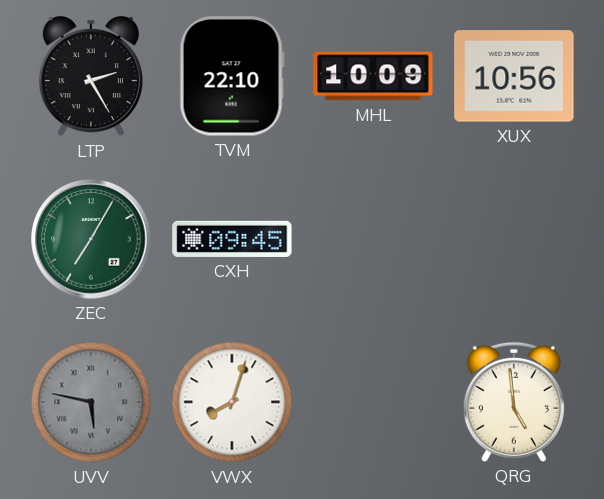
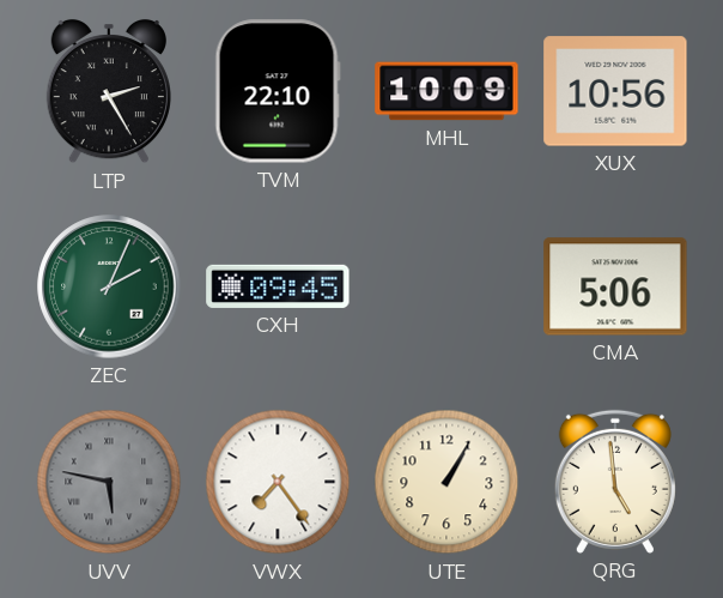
ZEC: 7:05 -> 2:04
CMA: none -> 5:06
VWX: 8:03 -> 7:24
UTE: none -> 1:05
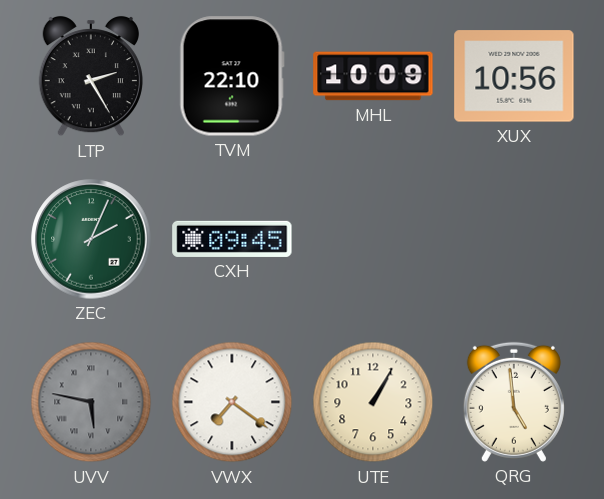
CMA: 5:06 -> none
VWX: 7:24 -> 7:21
